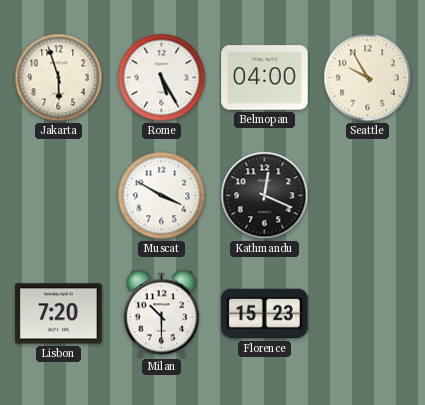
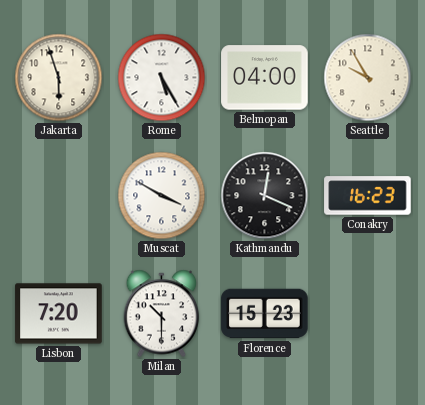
Conakry: none -> 16:23
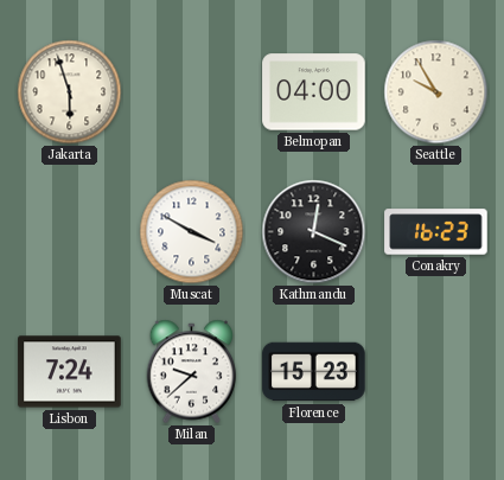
Rome: 5:25 -> none
Lisbon: 7:20 -> 7:24
Milan: 10:30 -> 9:38
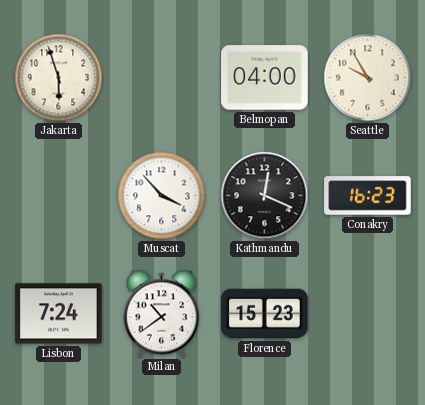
Muscat: 3:50 -> 3:53
Milan: 9:38 -> 10:39
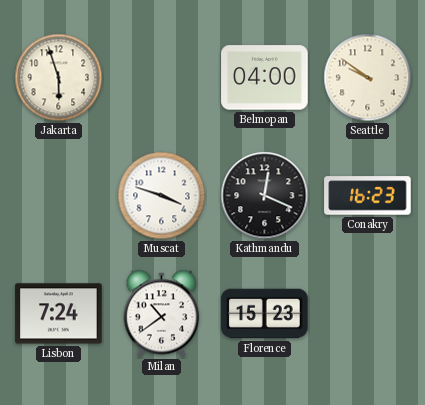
Seattle: 9:55 -> 9:51
Muscat: 3:53 -> 3:48
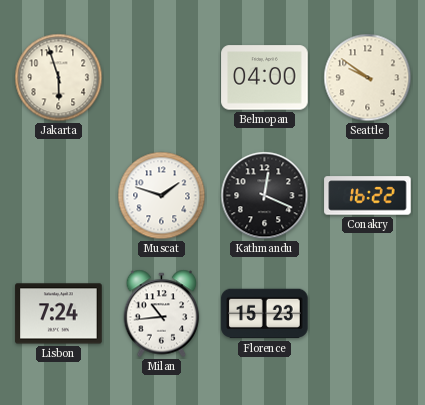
Muscat: 3:48 -> 1:48
Conakry: 16:23 -> 16:22
Milan: 10:39 -> 10:44
